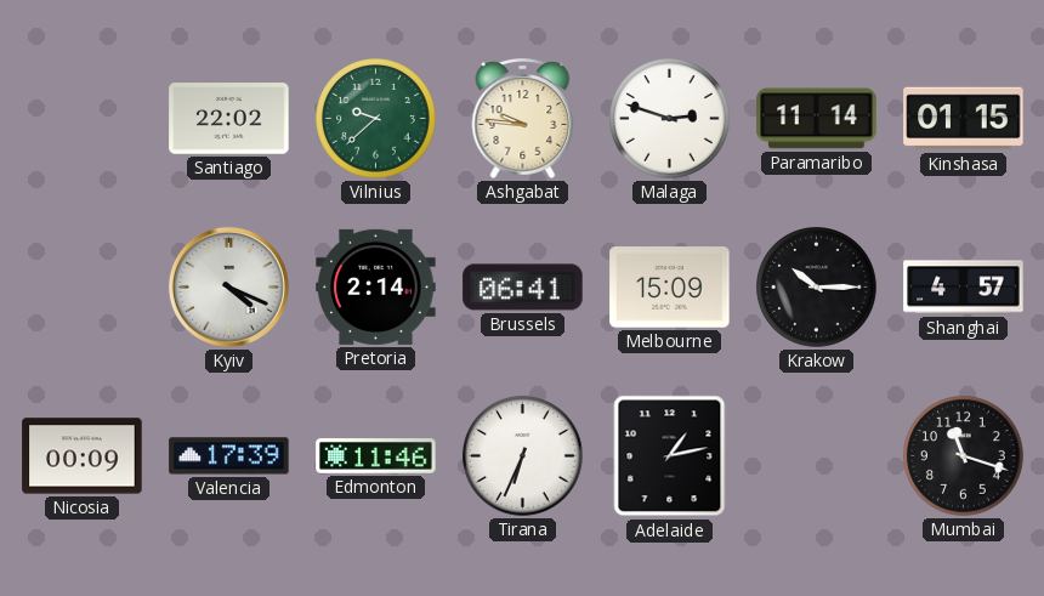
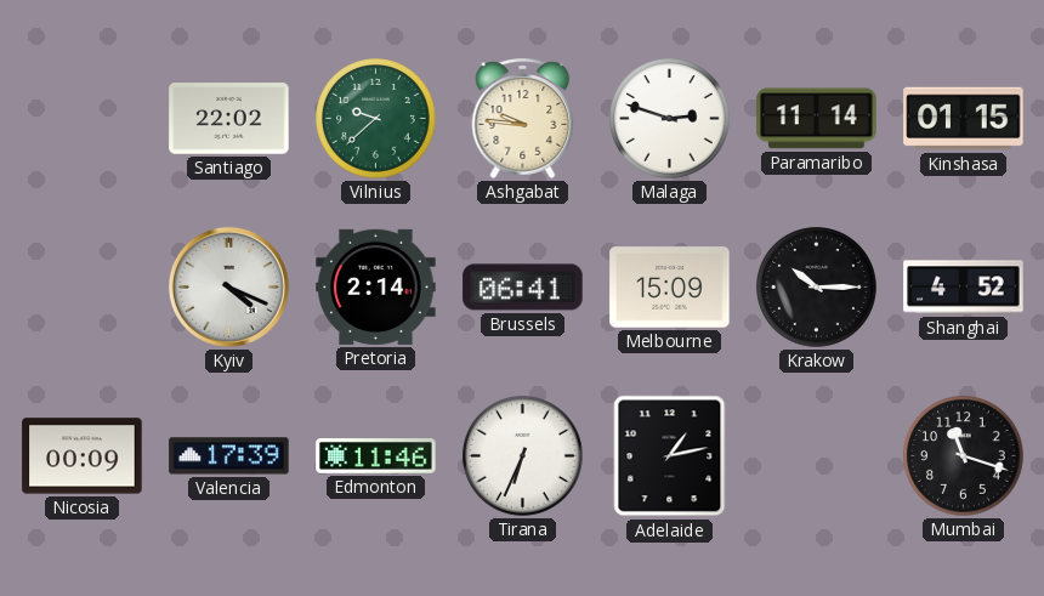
Shanghai: 4:57 -> 4:52
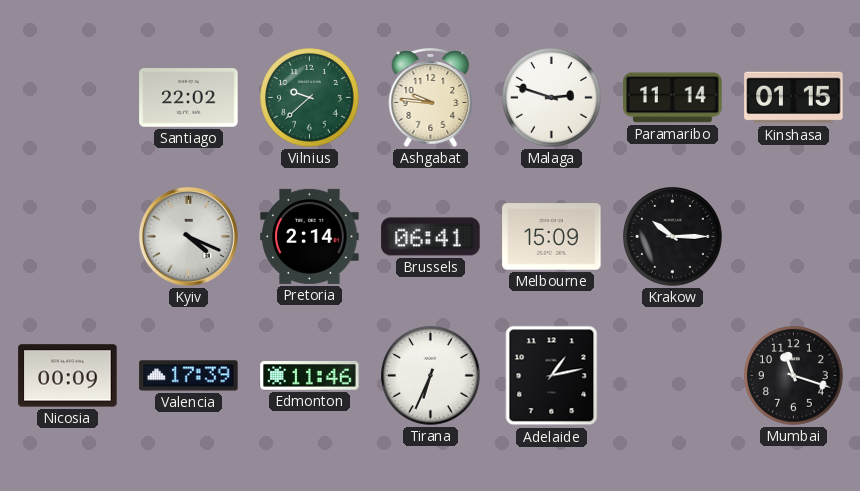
Shanghai: 4:52 -> none
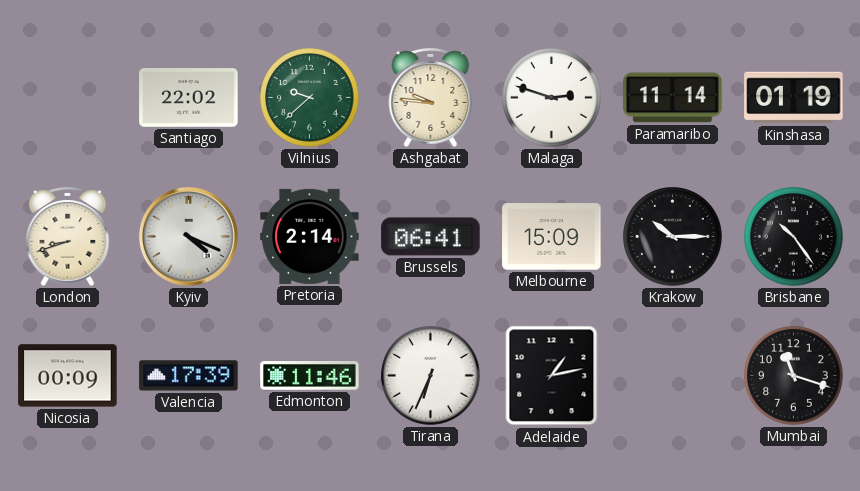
Kinshasa: 01:15 -> 01:19
London: none -> 8:42
Brisbane: none -> 10:24
